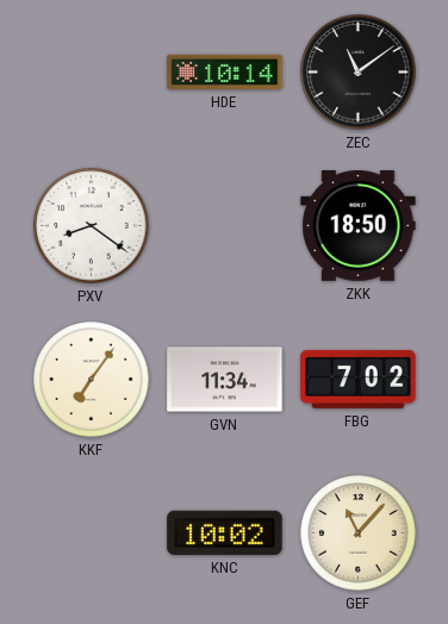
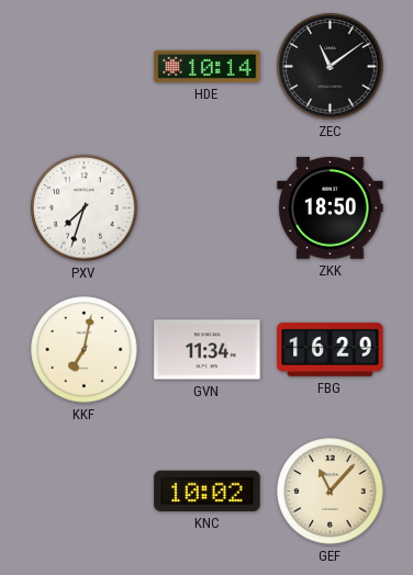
PXV: 8:21 -> 7:33
KKF: 7:06 -> 7:02
FBG: 7:02 -> 16:29
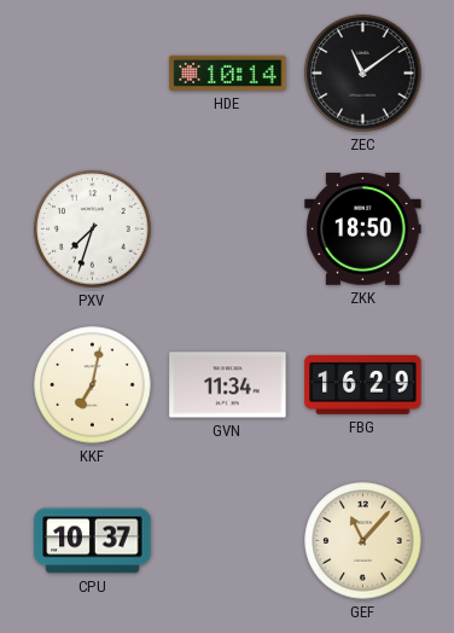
CPU: none -> 10:37
KNC: 10:02 -> none
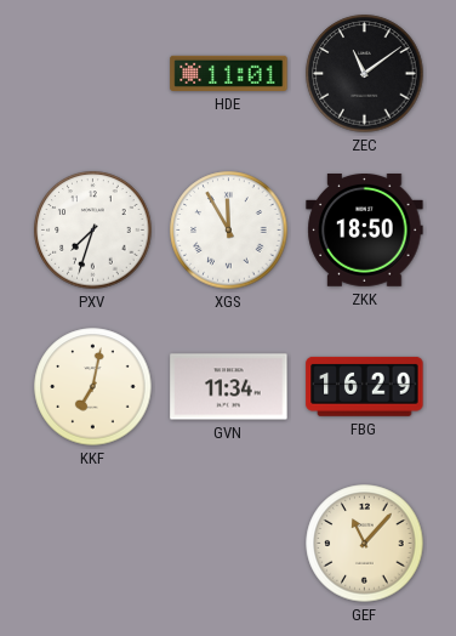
HDE: 10:14 -> 11:01
XGS: none -> 11:55
CPU: 10:37 -> none
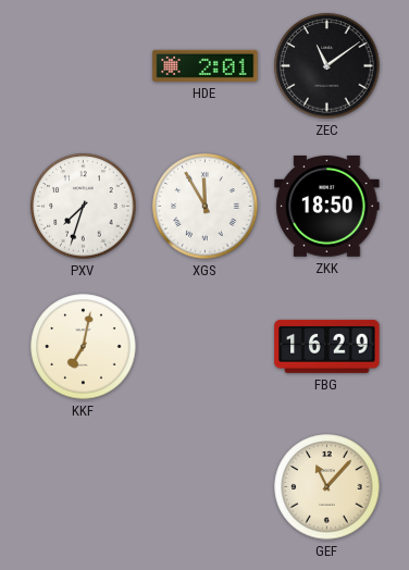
HDE: 11:01 -> 2:01
GVN: 11:34 -> none
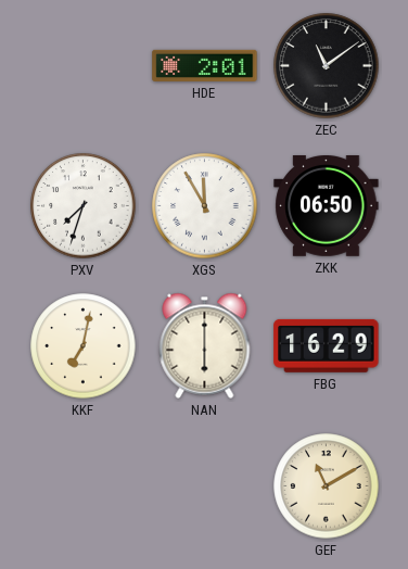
ZKK: 18:50 -> 06:50
NAN: none -> 6:00
GEF: 11:07 -> 11:10
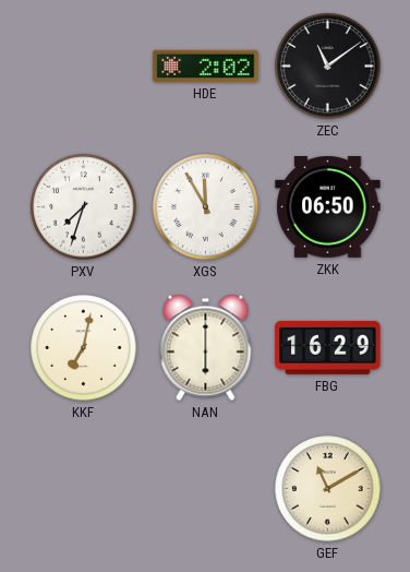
HDE: 2:01 -> 2:02
